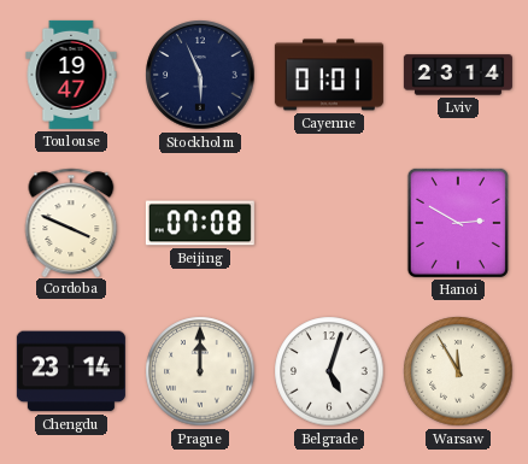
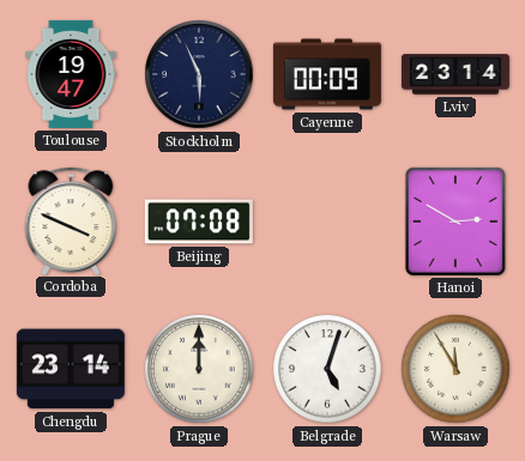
Cayenne: 01:01 -> 00:09
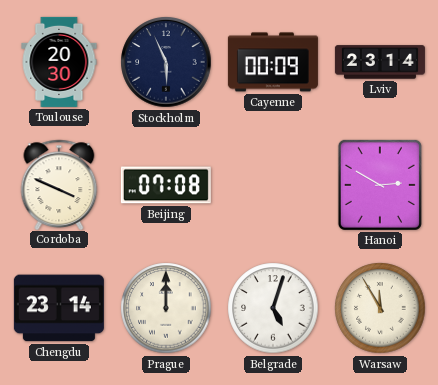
Toulouse: 19:47 -> 20:30
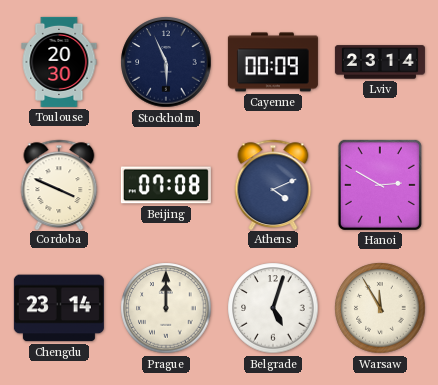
Athens: none -> 4:11
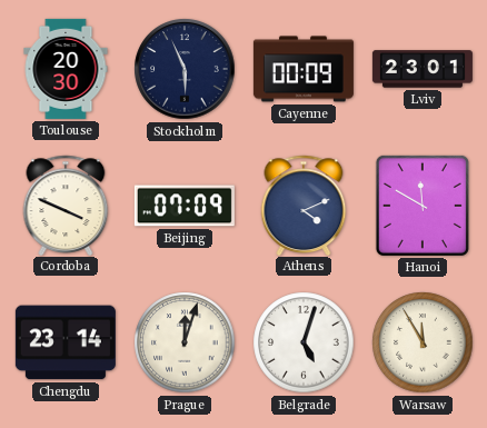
Lviv: 23:14 -> 23:01
Beijing: 07:08 -> 07:09
Hanoi: 2:50 -> 11:50
Prague: 12:00 -> 12:03
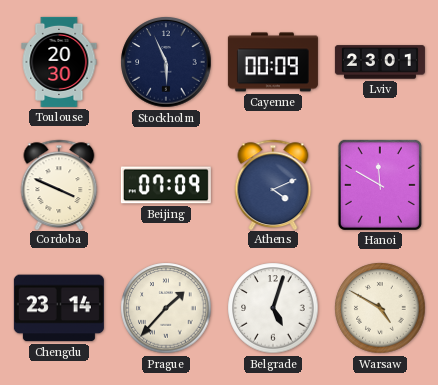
Prague: 12:03 -> 1:37
Warsaw: 11:55 -> 4:50
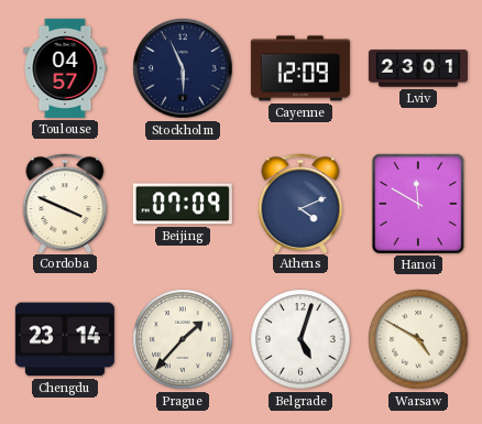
Toulouse: 20:30 -> 04:57
Cayenne: 00:09 -> 12:09
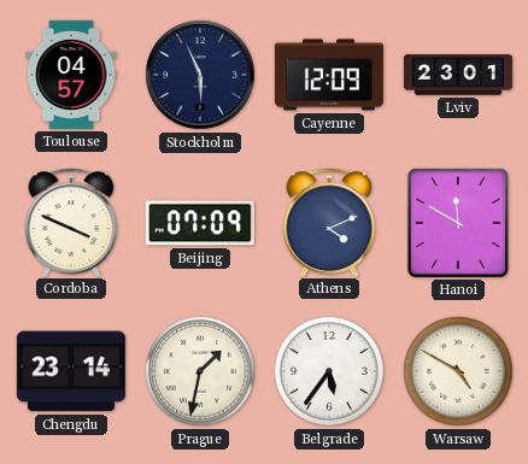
Prague: 1:37 -> 1:32
Belgrade: 5:03 -> 5:36
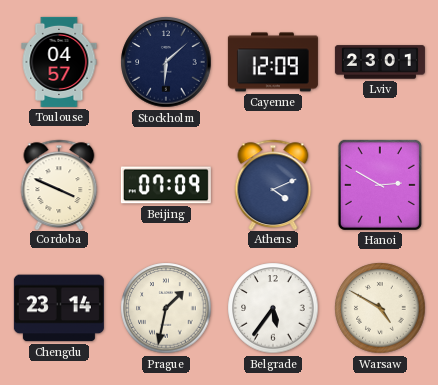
Stockholm: 5:56 -> 6:08
Hanoi: 11:50 -> 2:50
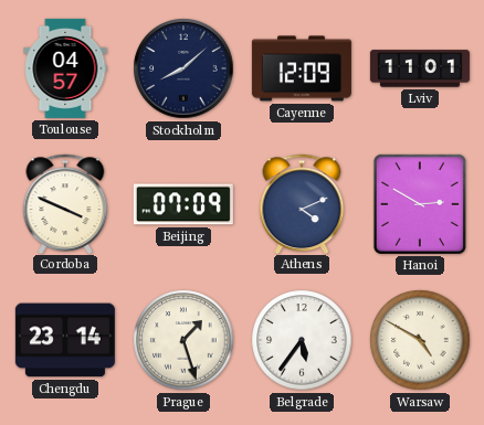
Stockholm: 6:08 -> 8:08
Lviv: 23:01 -> 11:01
Prague: 1:32 -> 1:27
